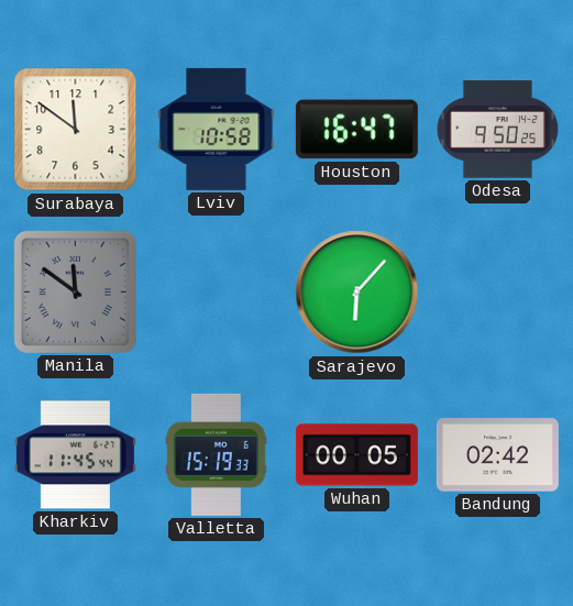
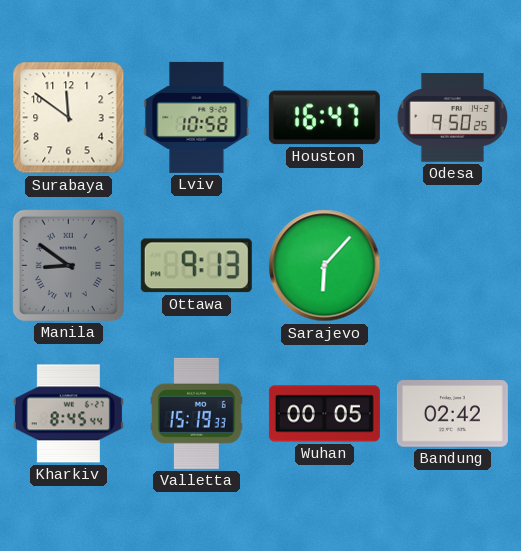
Manila: 11:51 -> 8:51
Ottawa: none -> 9:13
Kharkiv: 11:45 -> 8:45
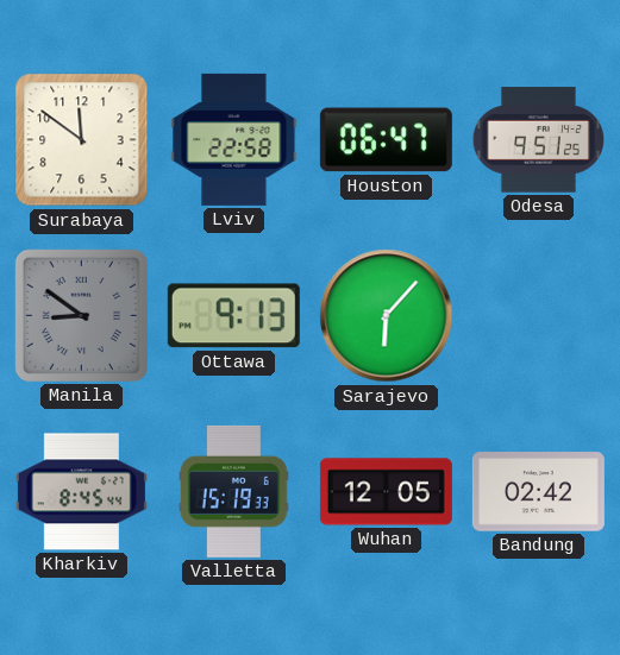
Lviv: 10:58 -> 22:58
Houston: 16:47 -> 06:47
Odesa: 9:50 -> 9:51
Wuhan: 00:05 -> 12:05
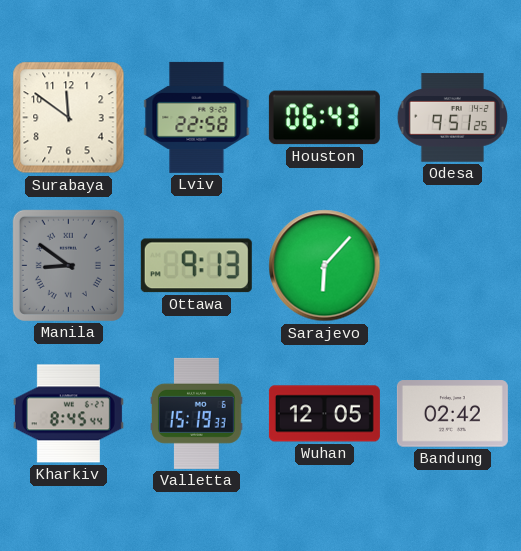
Houston: 06:47 -> 06:43
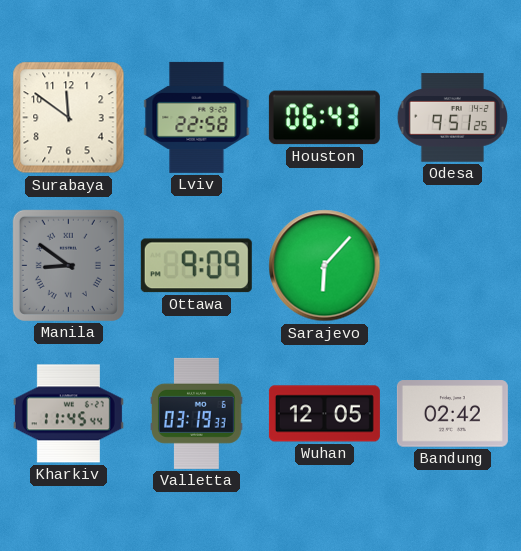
Ottawa: 9:13 -> 9:09
Kharkiv: 8:45 -> 11:45
Valletta: 15:19 -> 03:19
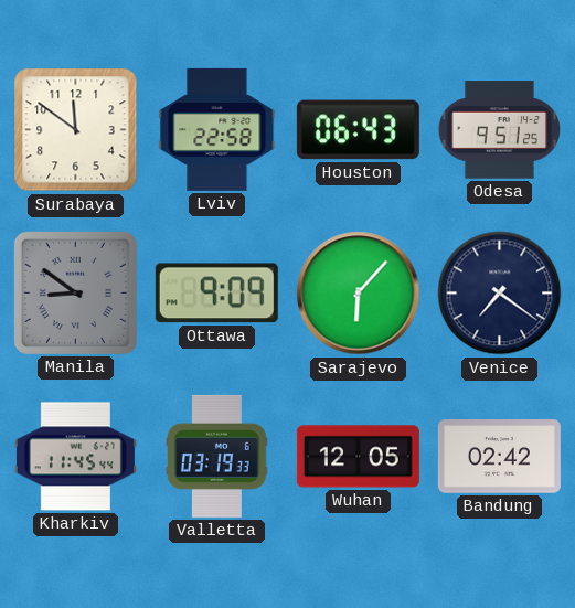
Venice: none -> 7:21
